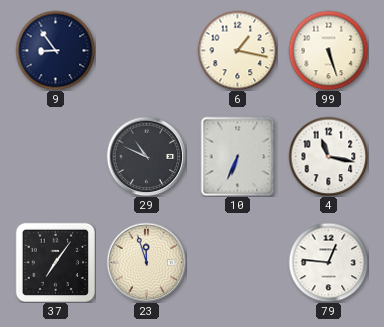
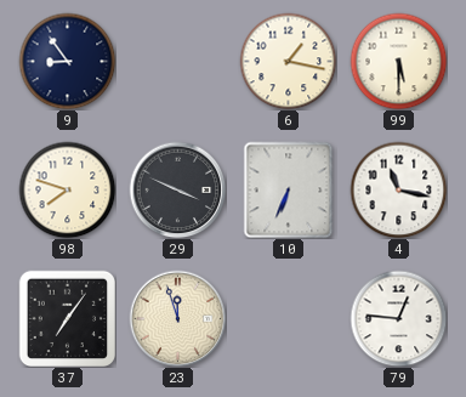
99: 5:27 -> 5:30
98: none -> 7:48
29: 10:49 -> 3:49
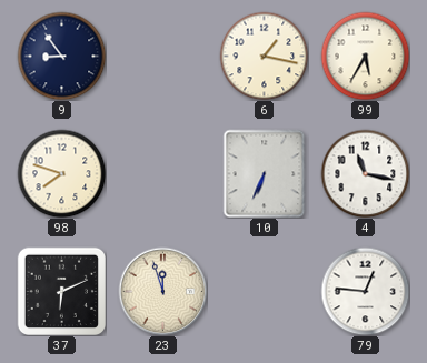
99: 5:30 -> 5:35
29: 3:49 -> none
37: 7:06 -> 6:11
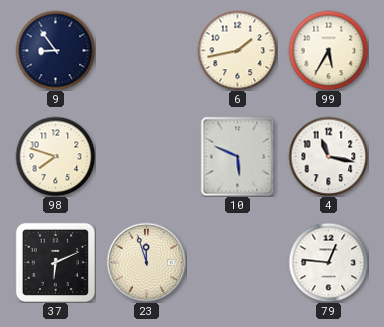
6: 1:17 -> 1:43
10: 6:34 -> 5:49
